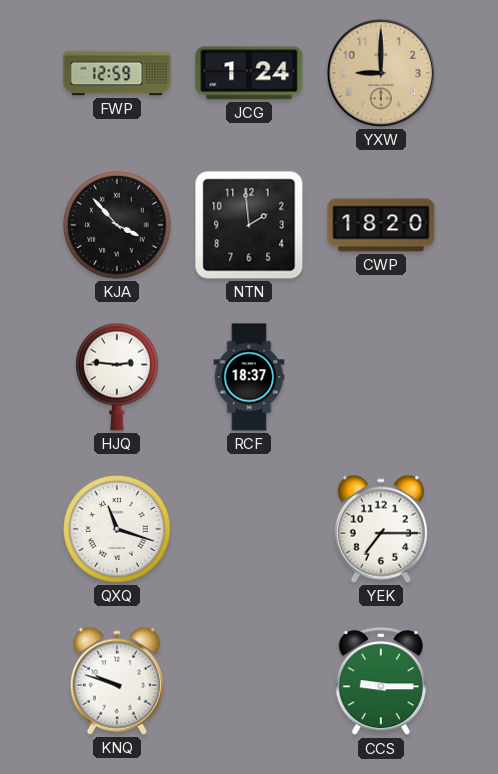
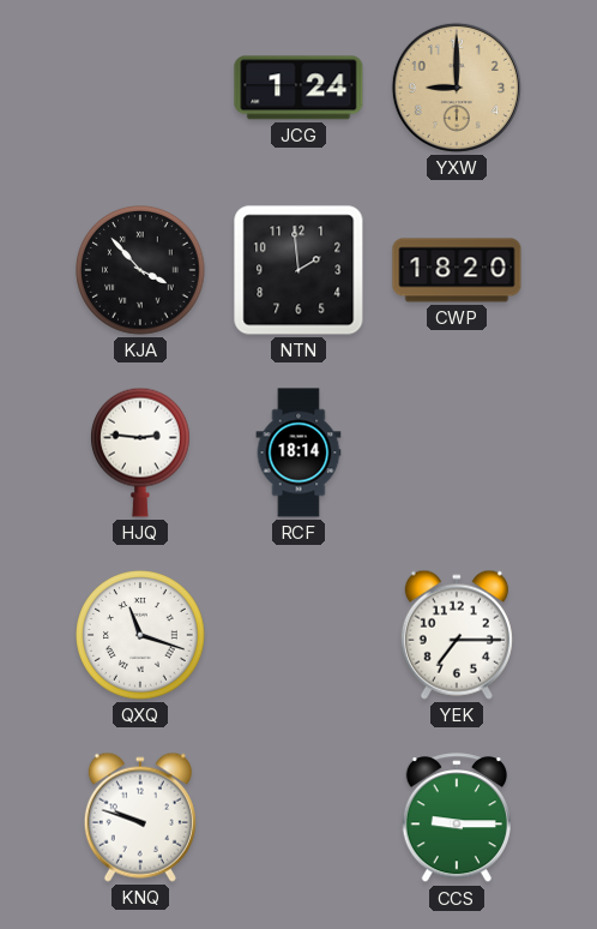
FWP: 12:59 -> none
RCF: 18:37 -> 18:14
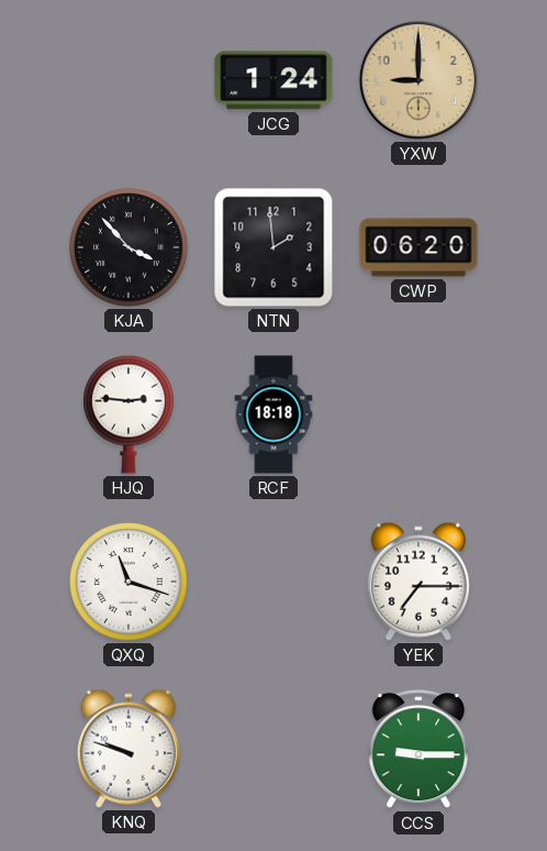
CWP: 18:20 -> 06:20
RCF: 18:14 -> 18:18
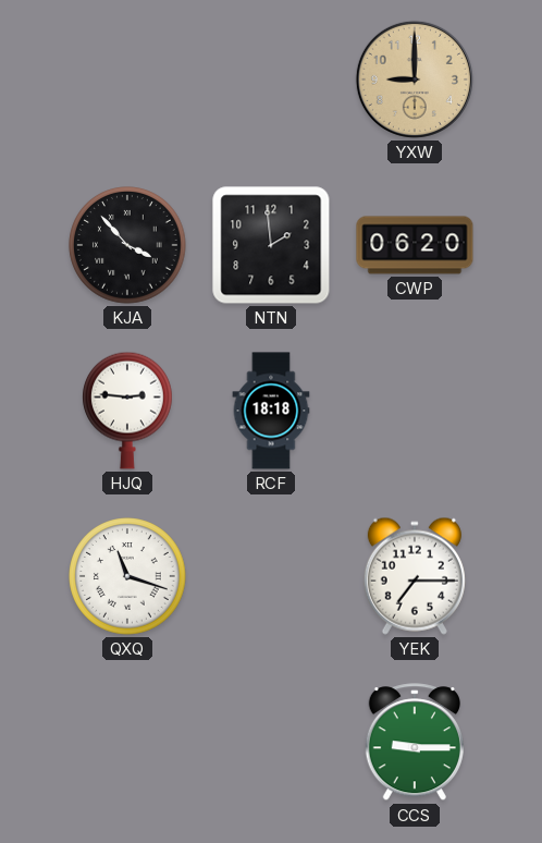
JCG: 1:24 -> none
KNQ: 9:48 -> none
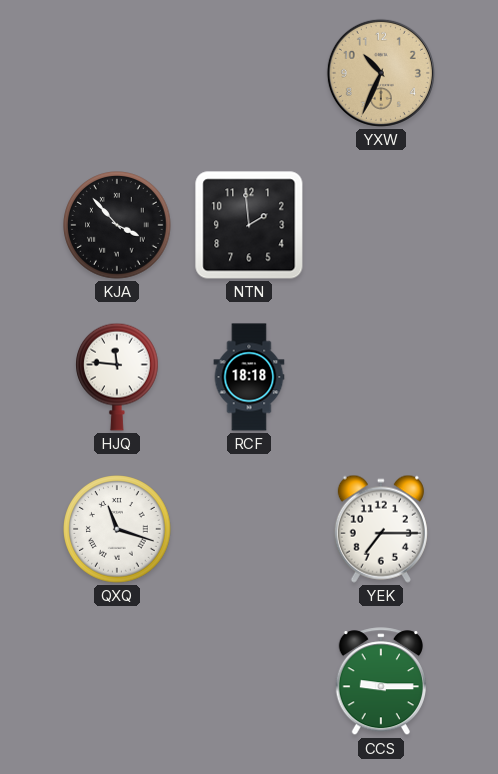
YXW: 9:00 -> 10:34
CWP: 06:20 -> none
HJQ: 2:46 -> 11:46
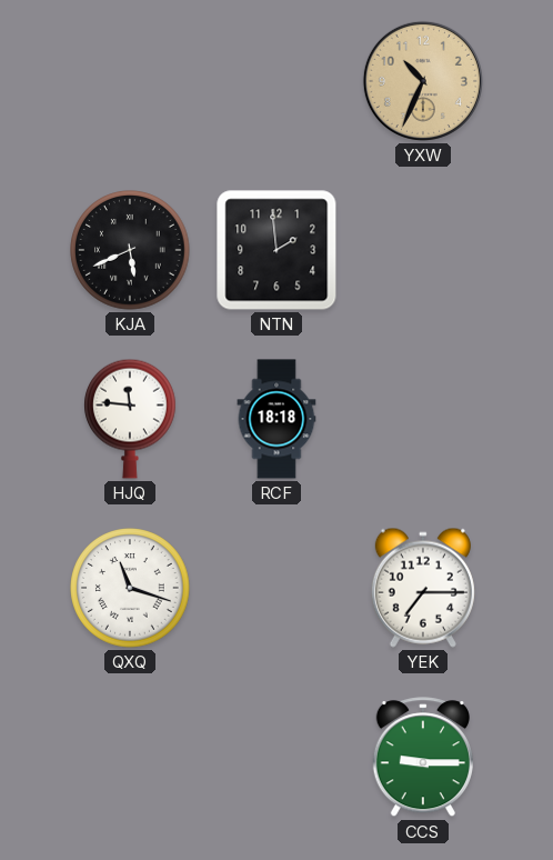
KJA: 3:53 -> 5:41
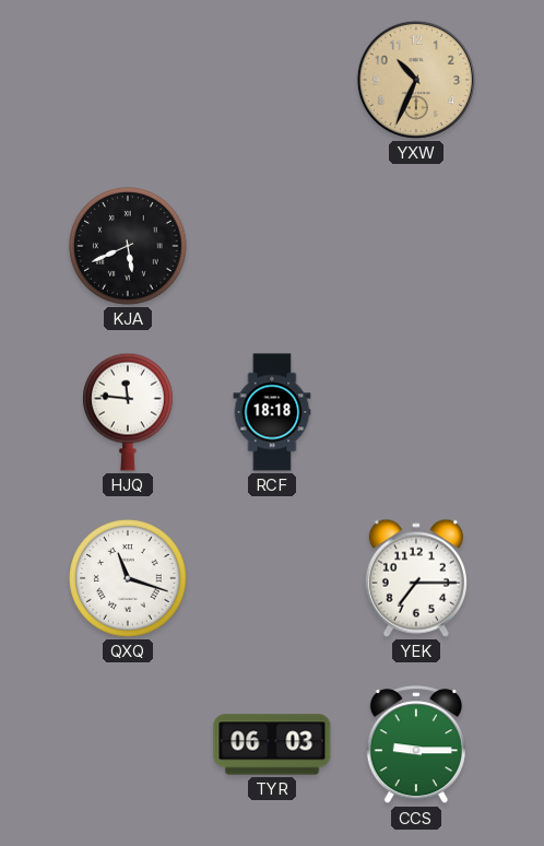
NTN: 1:59 -> none
TYR: none -> 06:03
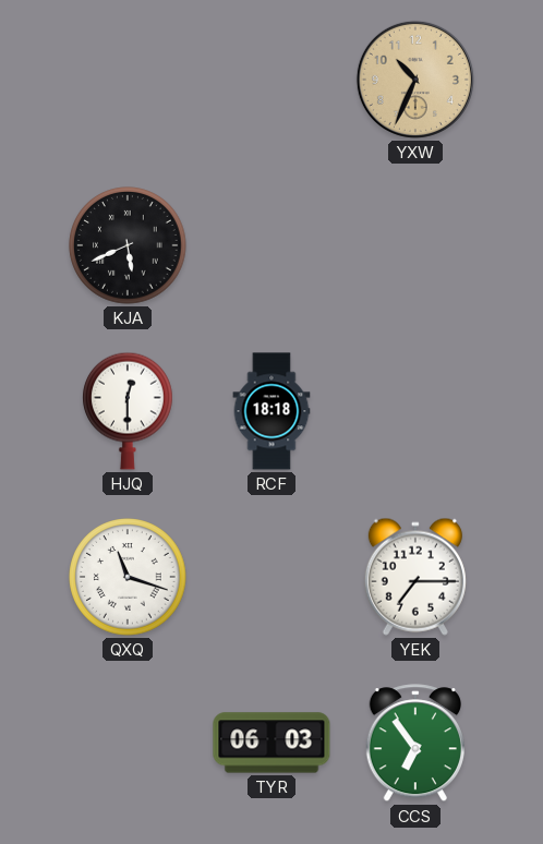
HJQ: 11:46 -> 12:30
CCS: 9:15 -> 6:54
